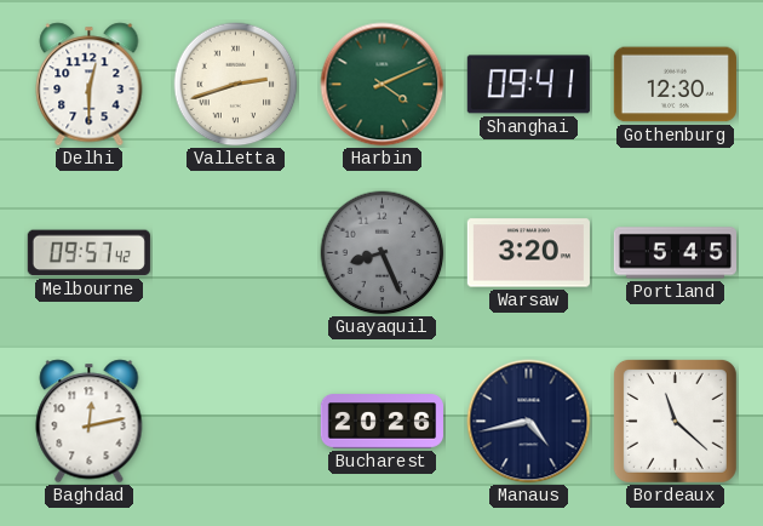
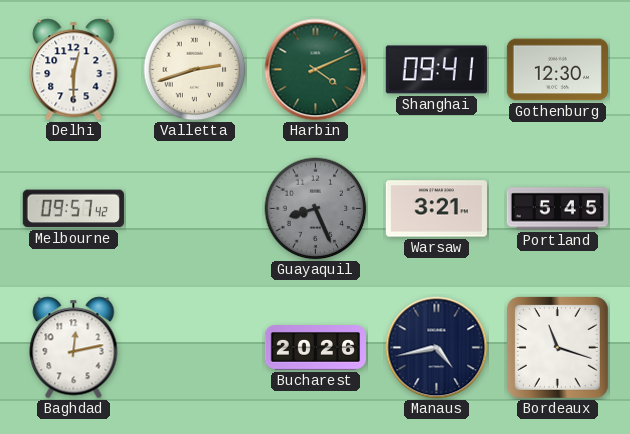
Warsaw: 3:20 -> 3:21
Bordeaux: 11:22 -> 11:18
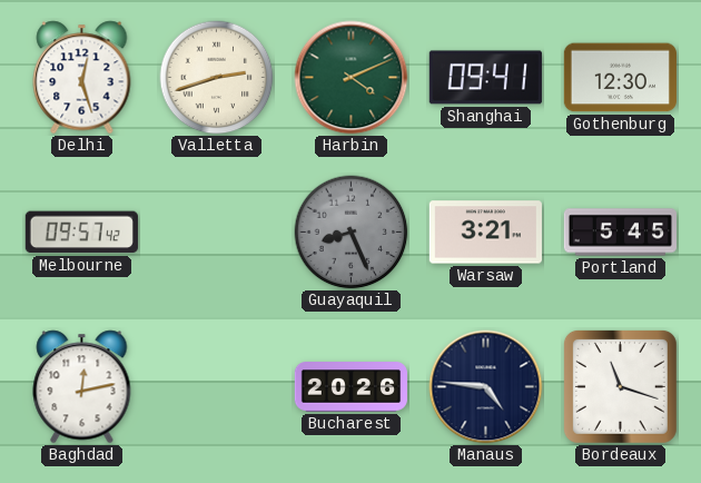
Delhi: 12:30 -> 12:27
Manaus: 4:43 -> 4:46
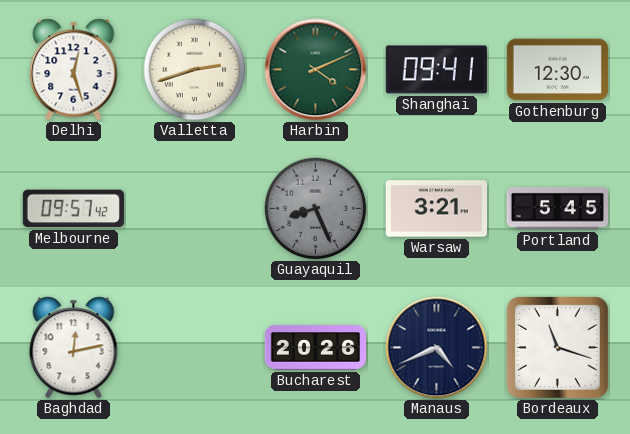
Manaus: 4:46 -> 4:41
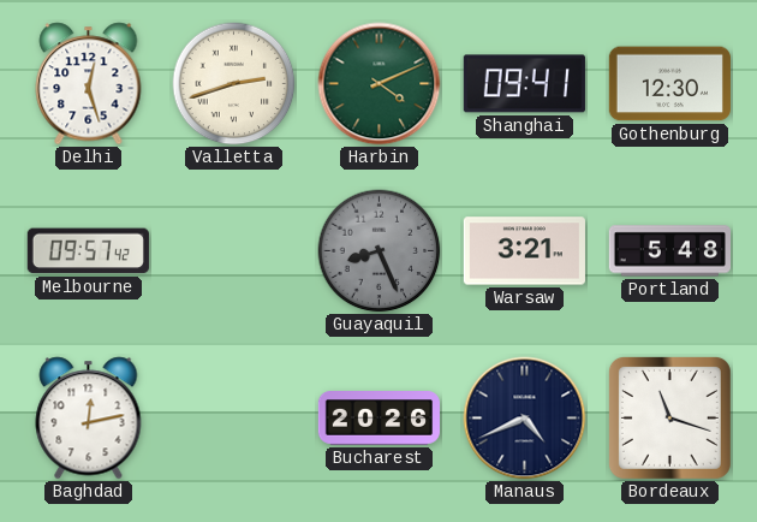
Portland: 5:45 -> 5:48
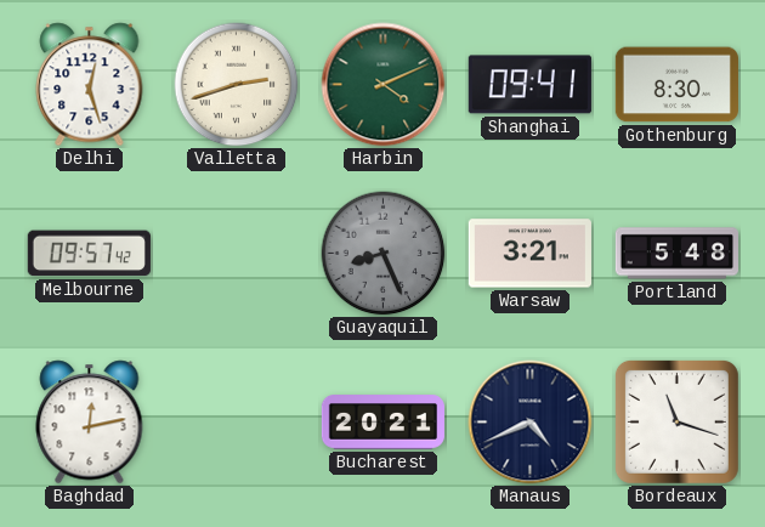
Gothenburg: 12:30 -> 8:30
Bucharest: 20:26 -> 20:21
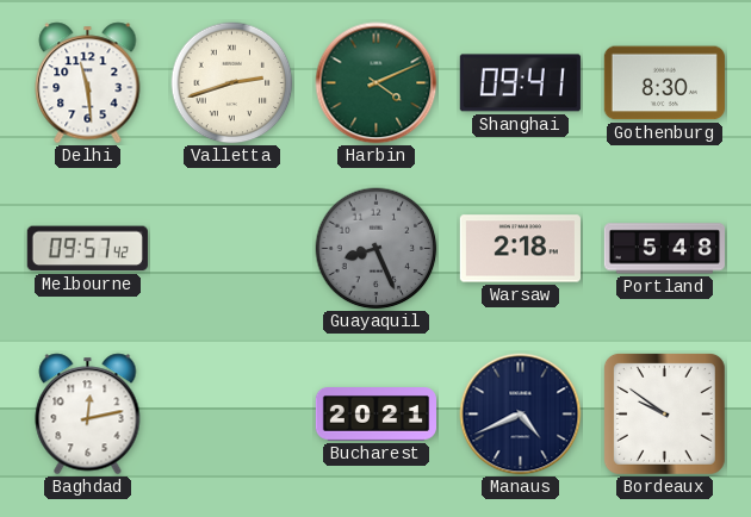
Delhi: 12:27 -> 11:29
Warsaw: 3:21 -> 2:18
Bordeaux: 11:18 -> 9:51
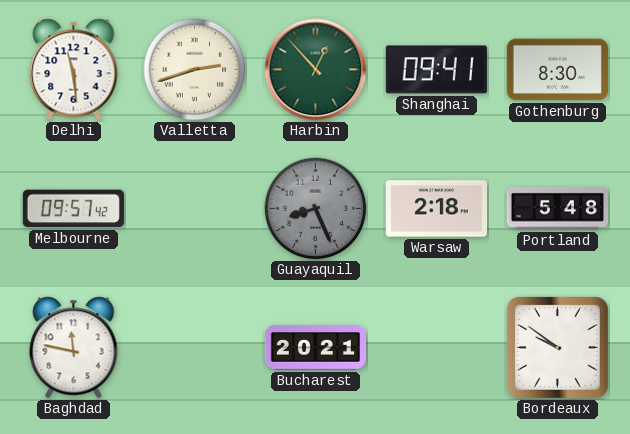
Harbin: 4:11 -> 12:53
Baghdad: 12:13 -> 11:47
Manaus: 4:41 -> none
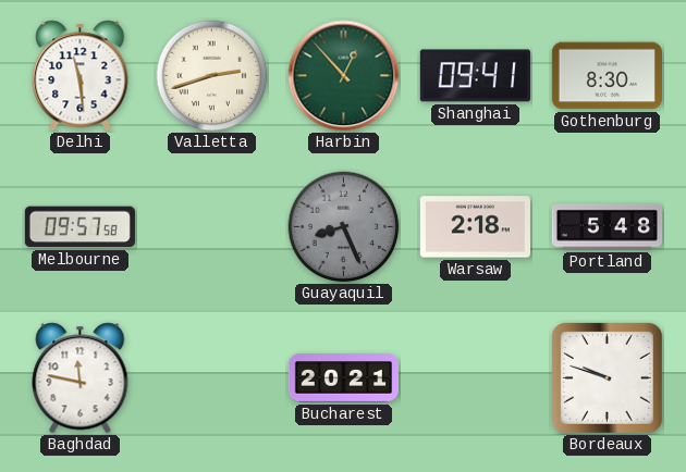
Melbourne: 09:57:42 -> 09:57:58
Bordeaux: 9:51 -> 9:48
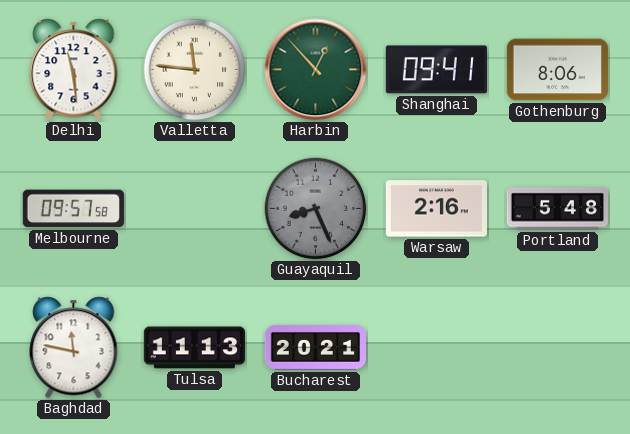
Valletta: 2:42 -> 11:46
Gothenburg: 8:30 -> 8:06
Warsaw: 2:18 -> 2:16
Tulsa: none -> 11:13
Bordeaux: 9:48 -> none
